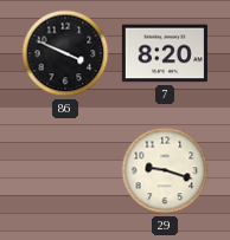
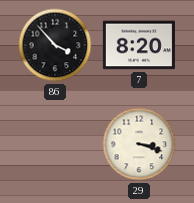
86: 3:49 -> 3:53
29: 9:18 -> 3:18
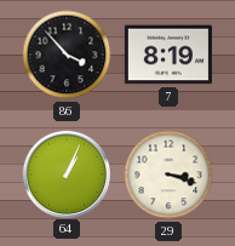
7: 8:20 -> 8:19
64: none -> 1:04
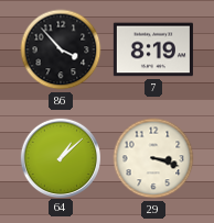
64: 1:04 -> 1:08
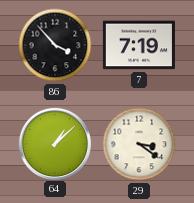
7: 8:19 -> 7:19
29: 3:18 -> 3:21
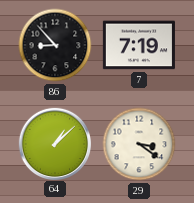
86: 3:53 -> 8:53
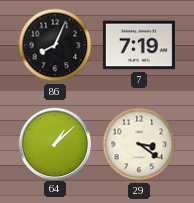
86: 8:53 -> 8:04
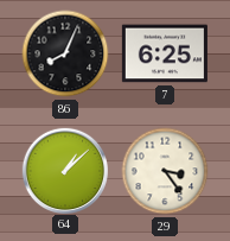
7: 7:19 -> 6:25
29: 3:21 -> 3:24
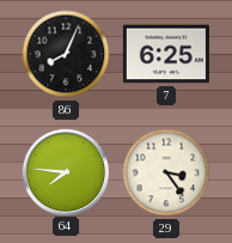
64: 1:08 -> 7:46
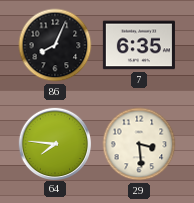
7: 6:25 -> 6:35
29: 3:24 -> 3:29
